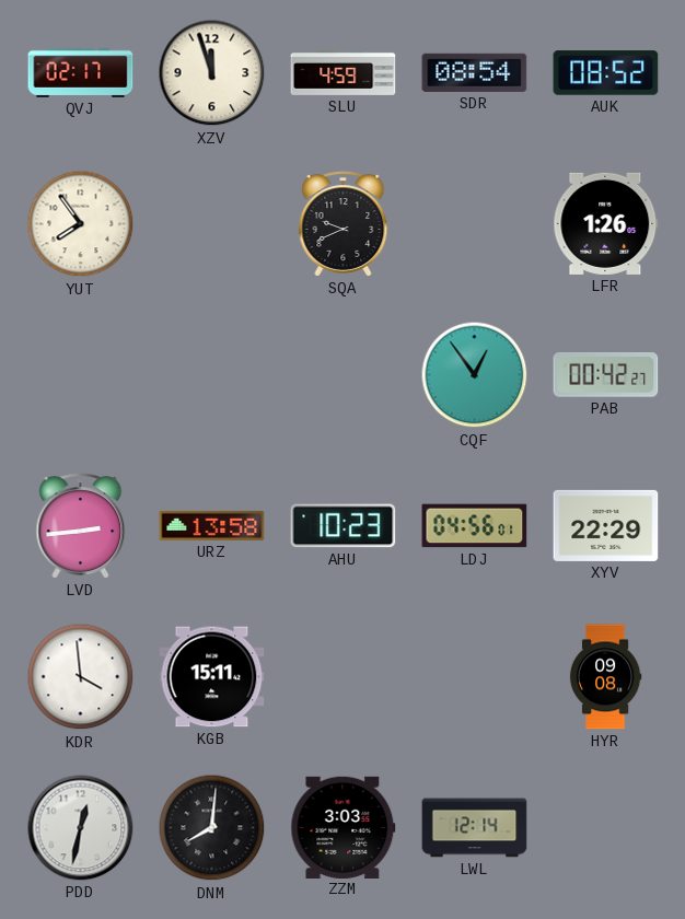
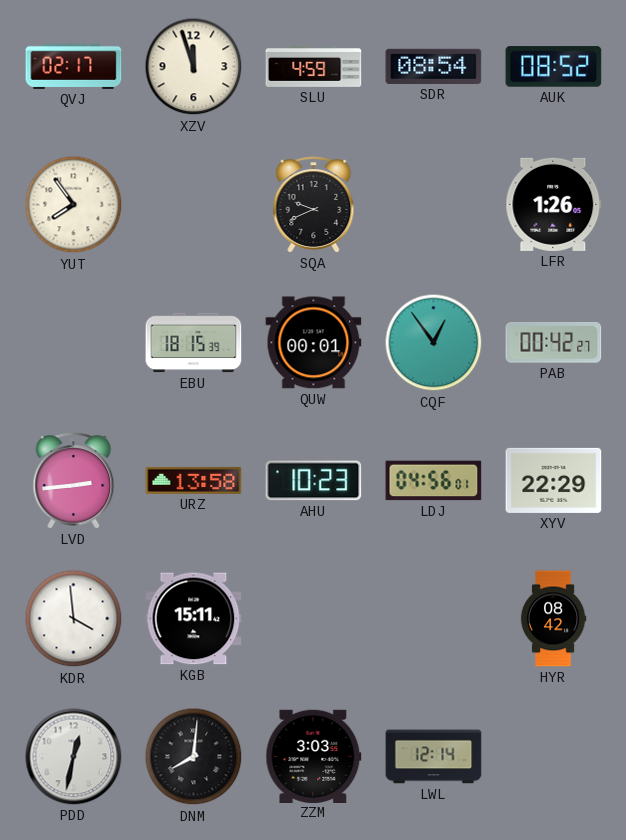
EBU: none -> 18:15
QUW: none -> 00:01
HYR: 09:08 -> 08:42
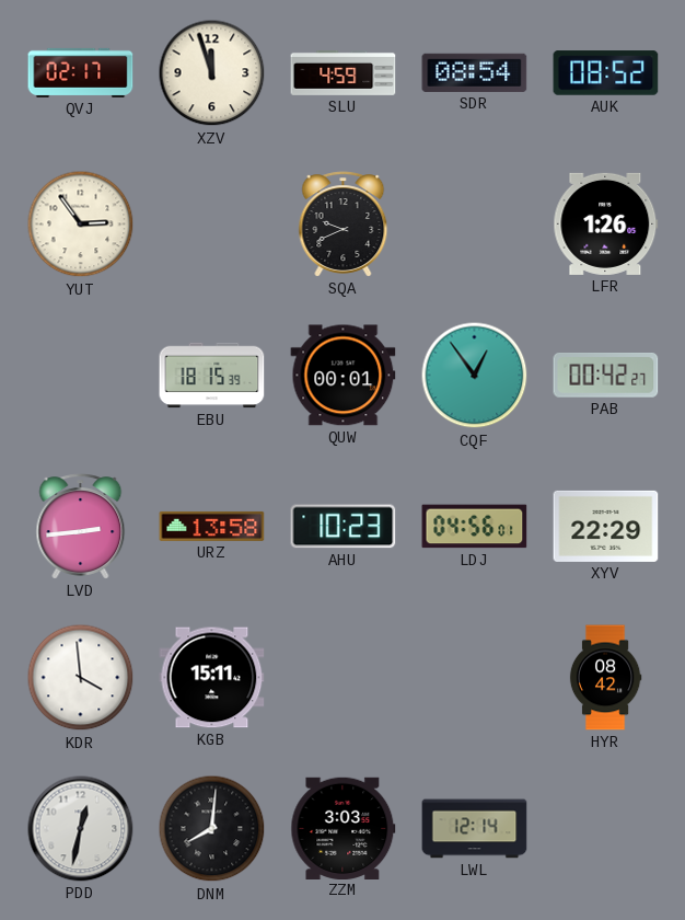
YUT: 7:54 -> 2:54
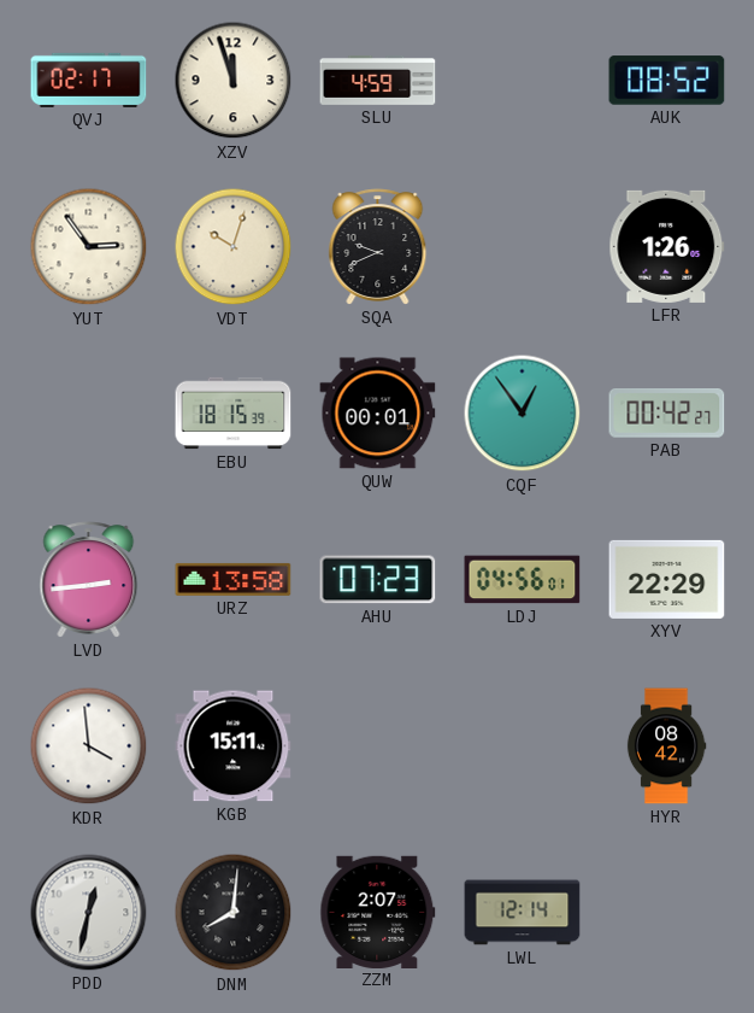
SDR: 08:54 -> none
VDT: none -> 10:03
AHU: 10:23 -> 07:23
ZZM: 3:03 -> 2:07
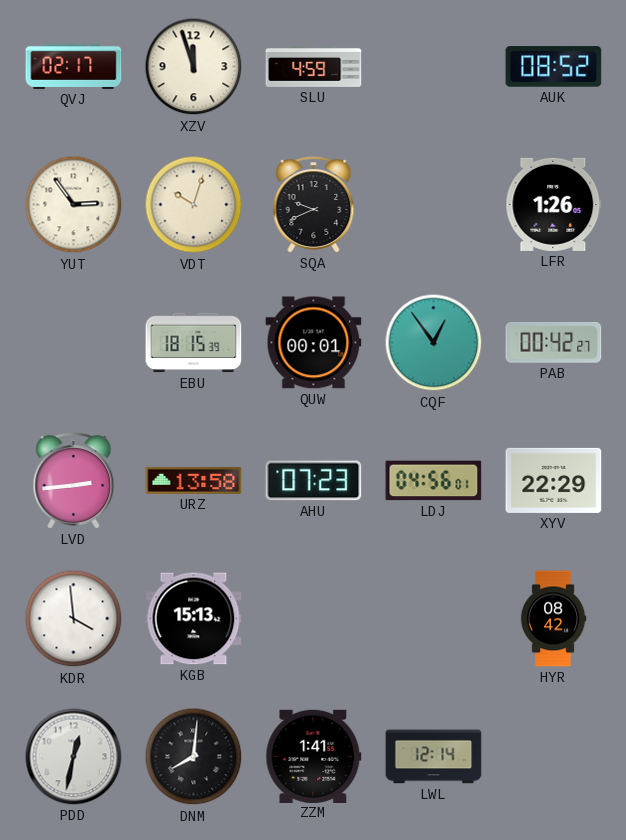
KGB: 15:11 -> 15:13
ZZM: 2:07 -> 1:41
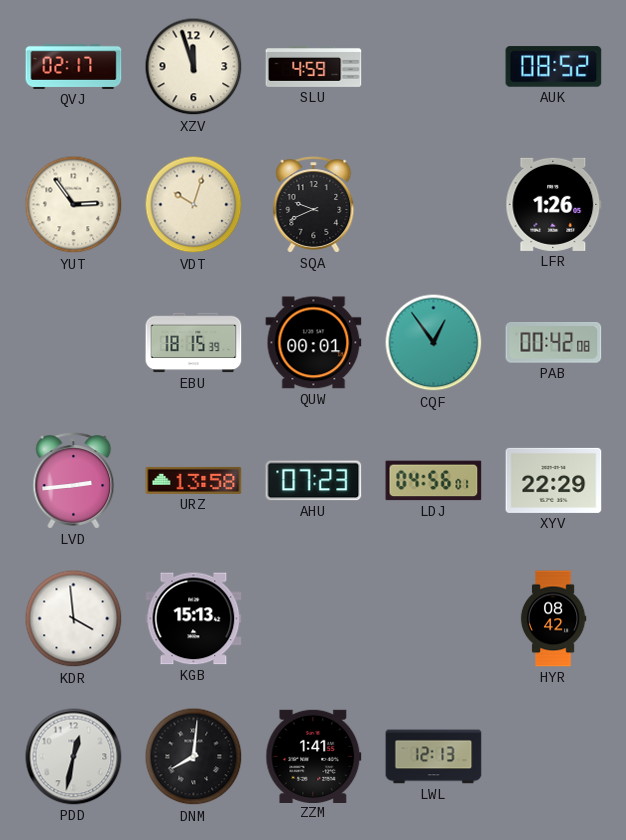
PAB: 00:42:27 -> 00:42:08
LWL: 12:14 -> 12:13
